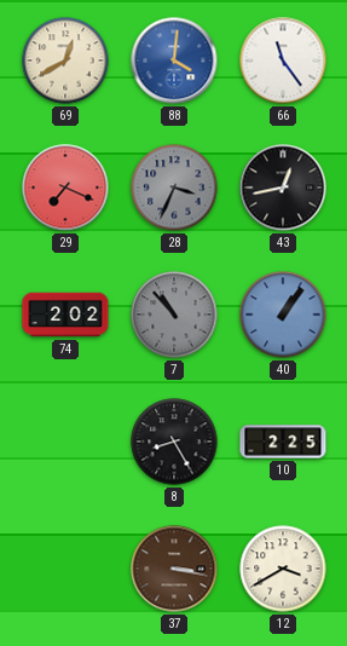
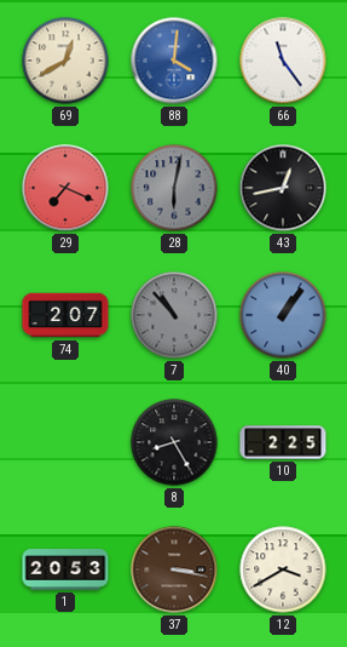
28: 3:34 -> 6:02
74: 2:02 -> 2:07
1: none -> 20:53
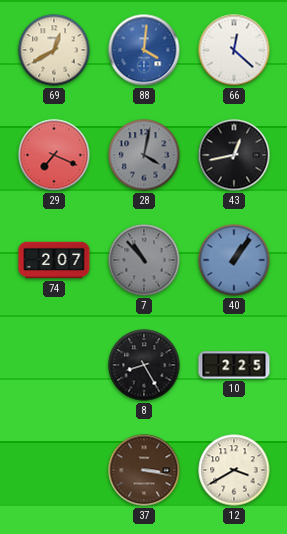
66: 11:24 -> 12:22
28: 6:02 -> 4:02
1: 20:53 -> none
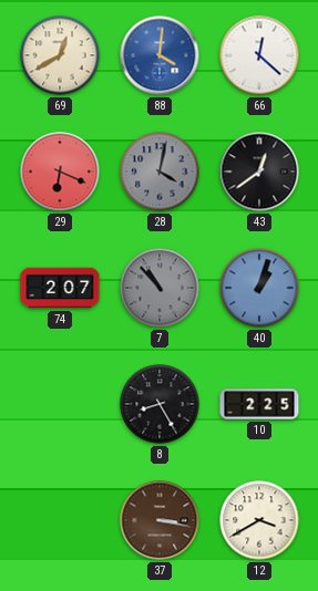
29: 7:19 -> 6:19
43: 12:43 -> 12:39
40: 1:06 -> 1:03
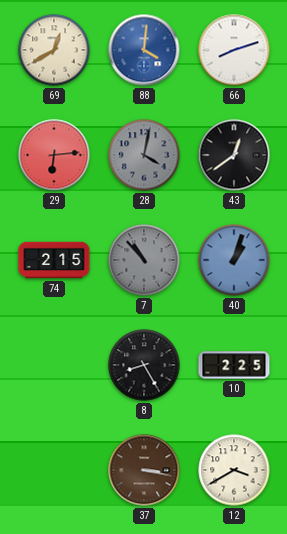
66: 12:22 -> 8:12
29: 6:19 -> 6:14
74: 2:07 -> 2:15
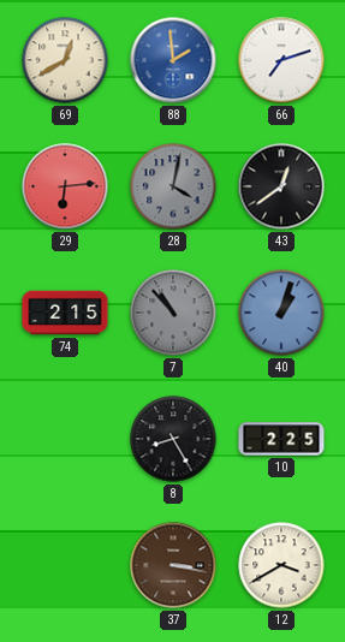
88: 4:01 -> 1:59
66: 8:12 -> 7:12
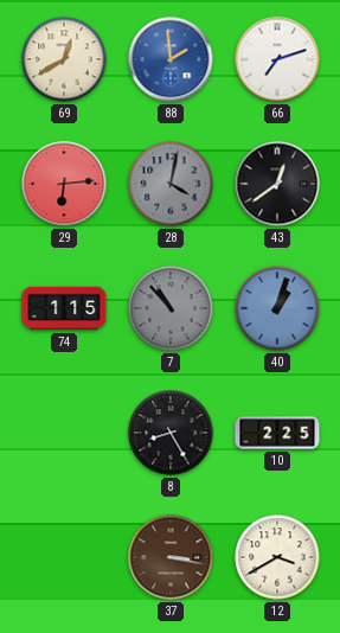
74: 2:15 -> 1:15
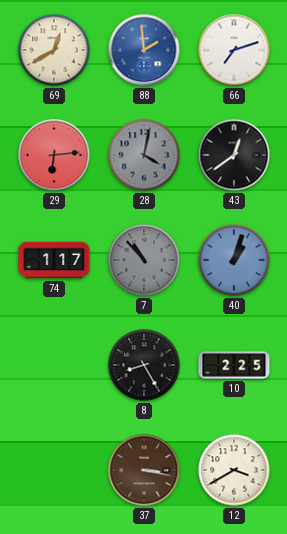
74: 1:15 -> 1:17
